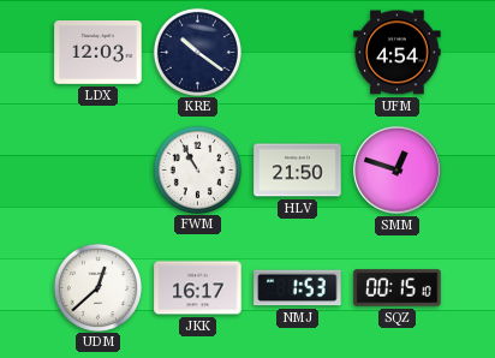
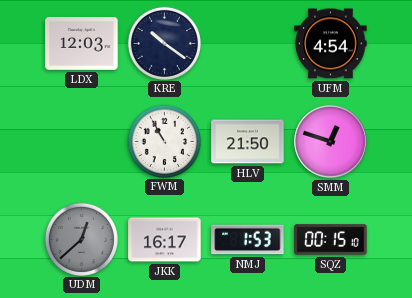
UDM dial: white -> grey
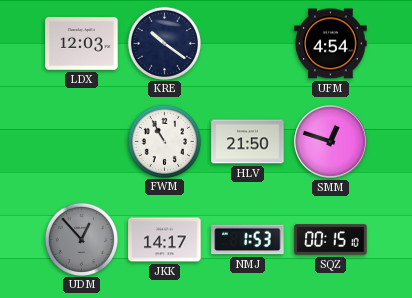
UDM: 12:38 -> 12:53
JKK: 16:17 -> 14:17
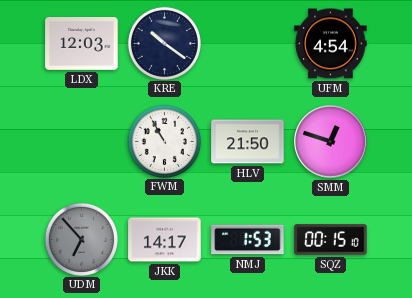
UDM: 12:53 -> 6:53
